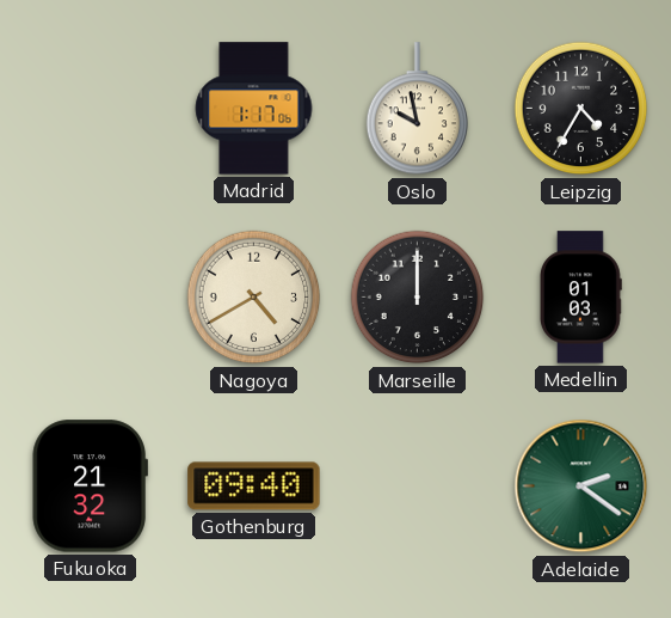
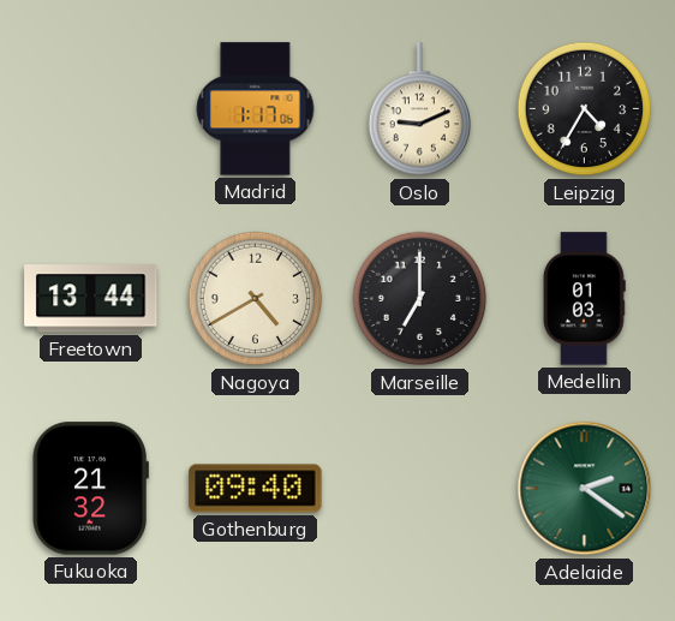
Oslo: 9:58 -> 9:11
Freetown: none -> 13:44
Marseille: 12:00 -> 7:00
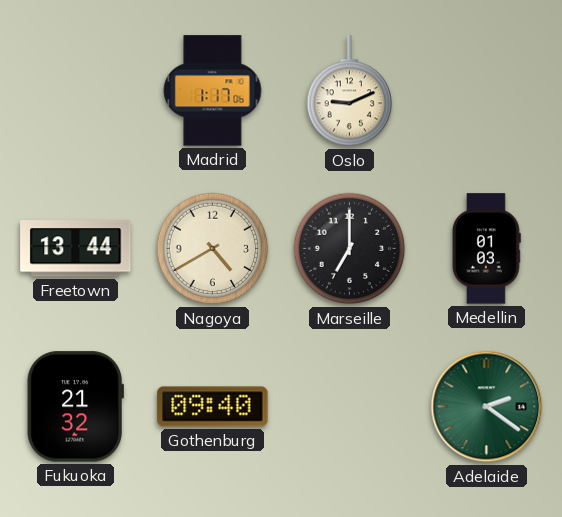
Leipzig: 4:35 -> none
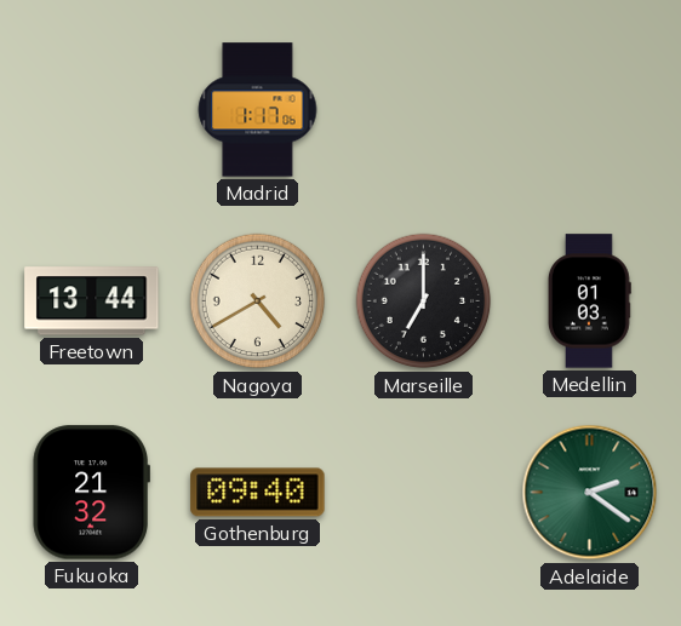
Oslo: 9:11 -> none
